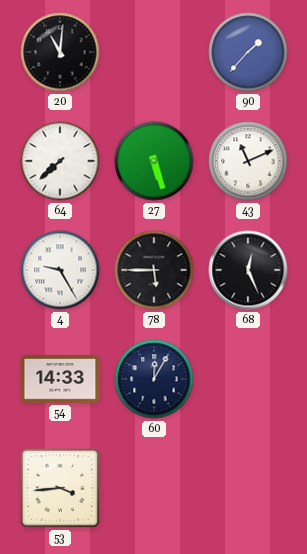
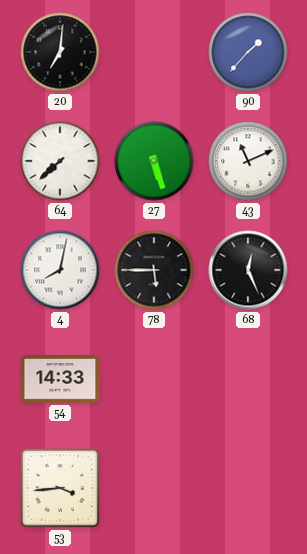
20: 11:01 -> 7:01
4: 9:25 -> 8:02
60: 12:05 -> none
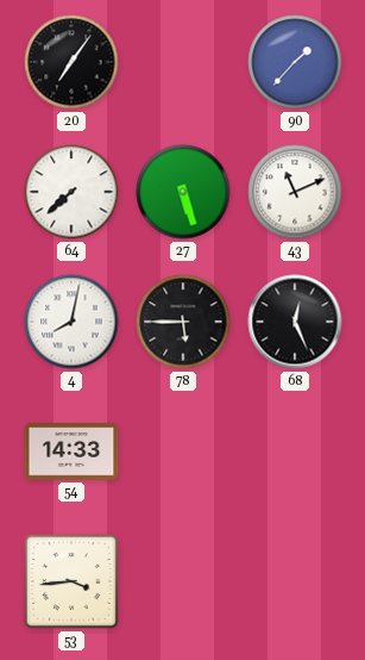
20: 7:01 -> 7:06
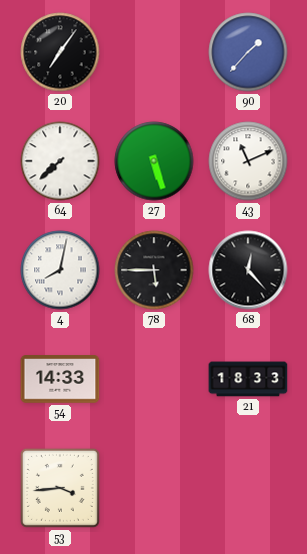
68: 12:26 -> 12:23
21: none -> 18:33
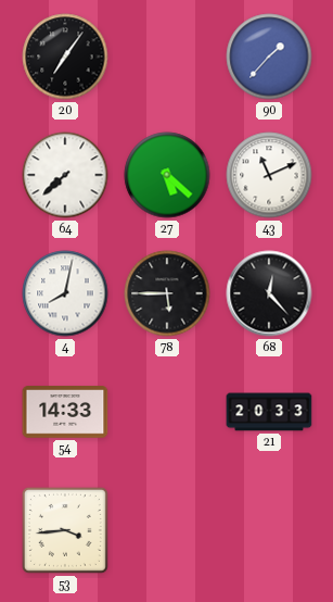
27: 5:27 -> 5:22
21: 18:33 -> 20:33
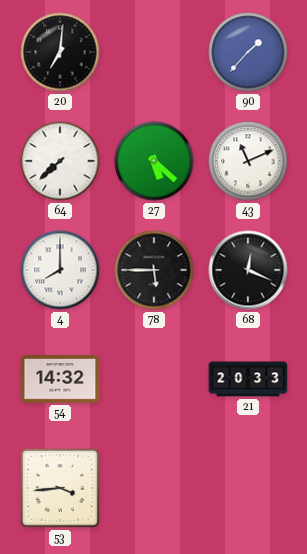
20: 7:06 -> 7:01
4: 8:02 -> 8:00
68: 12:23 -> 12:19
54: 14:33 -> 14:32
